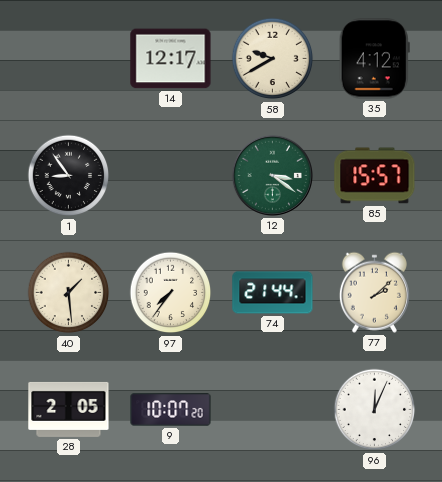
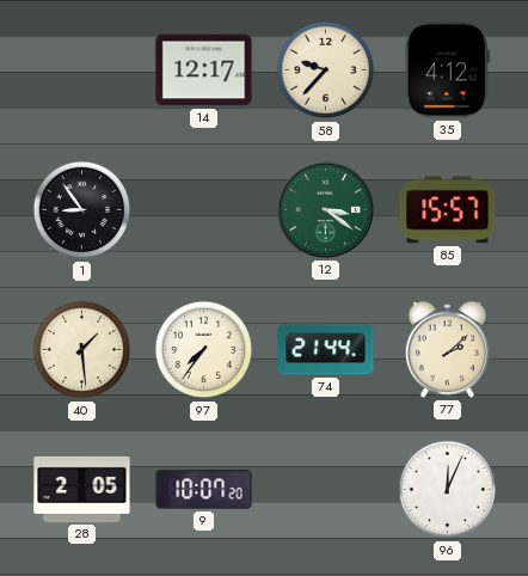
58: 9:40 -> 9:37
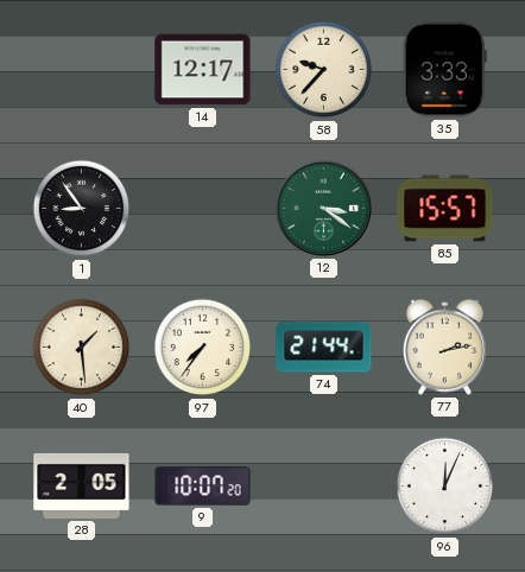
35: 4:12 -> 3:33
77: 2:08 -> 2:13
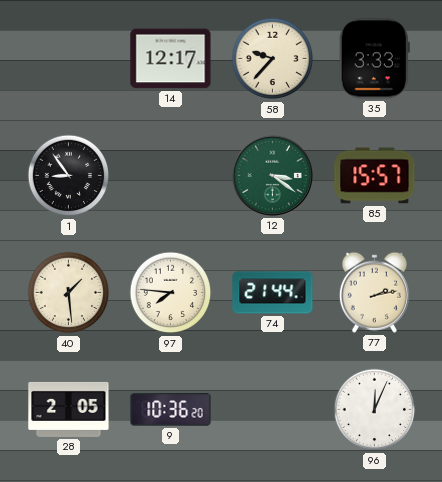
97: 7:36 -> 7:46
9: 10:07 -> 10:36
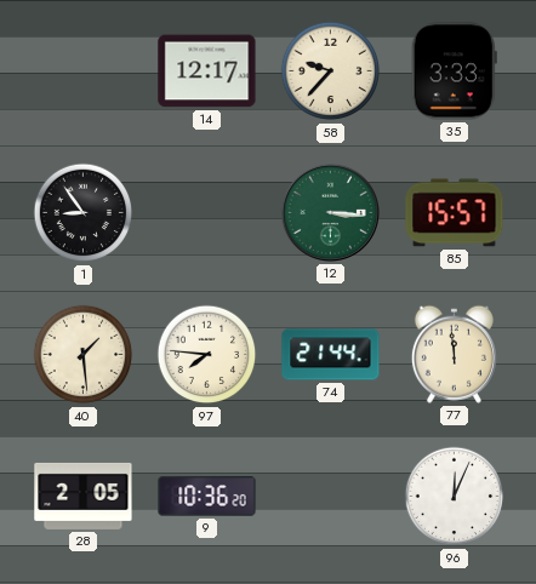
12: 3:21 -> 3:16
77: 2:13 -> 11:59
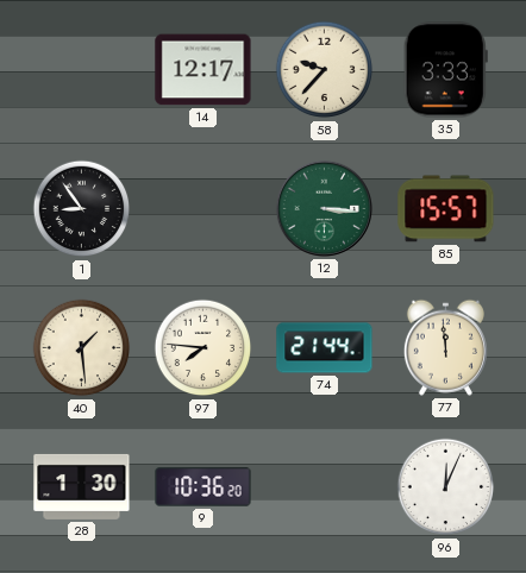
28: 2:05 -> 1:30
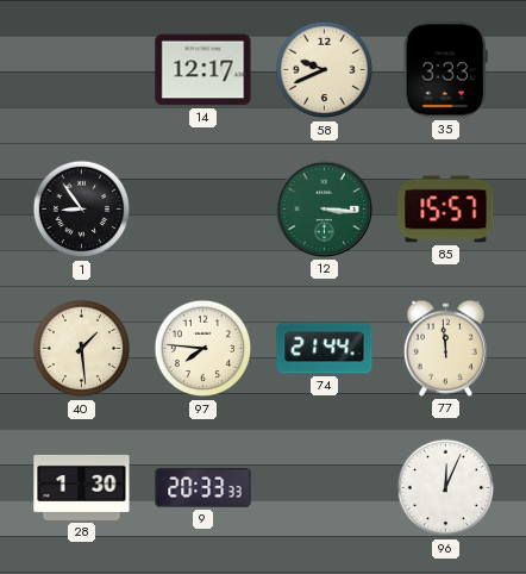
58: 9:37 -> 9:41
9: 10:36 -> 20:33
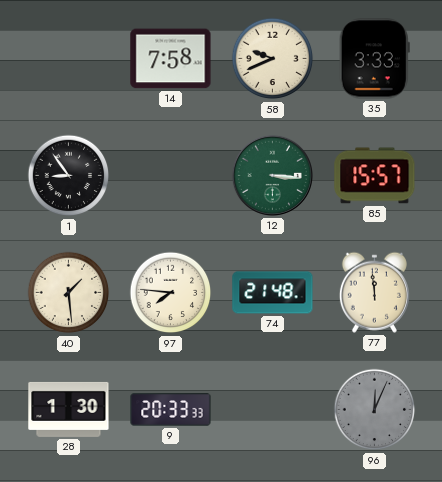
14: 12:17 -> 7:58
74: 21:44 -> 21:48
96 dial: white -> grey
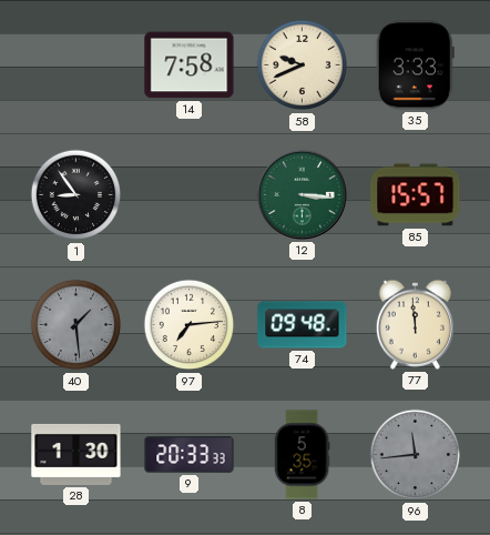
40 dial: cream -> grey
97: 7:46 -> 7:14
74: 21:48 -> 09:48
8: none -> 5:35
96: 12:04 -> 11:44
